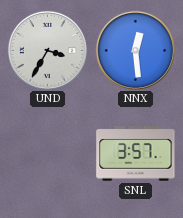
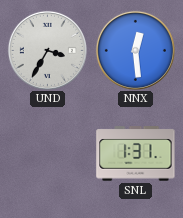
SNL: 3:57 -> 1:31
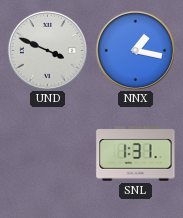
UND: 3:35 -> 3:49
NNX: 12:29 -> 1:17
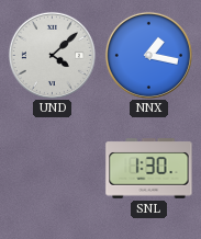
UND: 3:49 -> 4:08
SNL: 1:31 -> 1:30
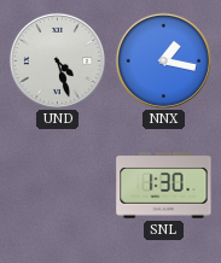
UND: 4:08 -> 4:27
